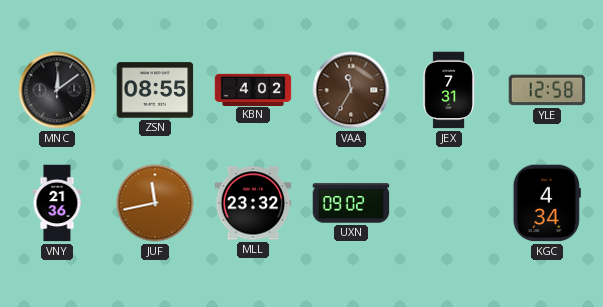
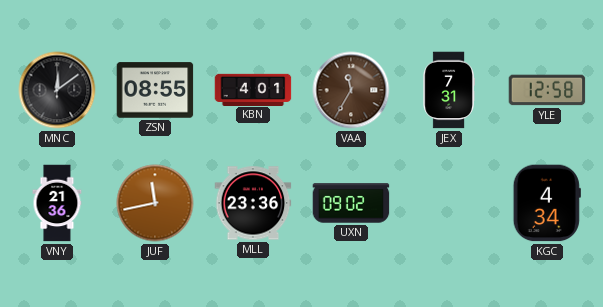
KBN: 4:02 -> 4:01
MLL: 23:32 -> 23:36
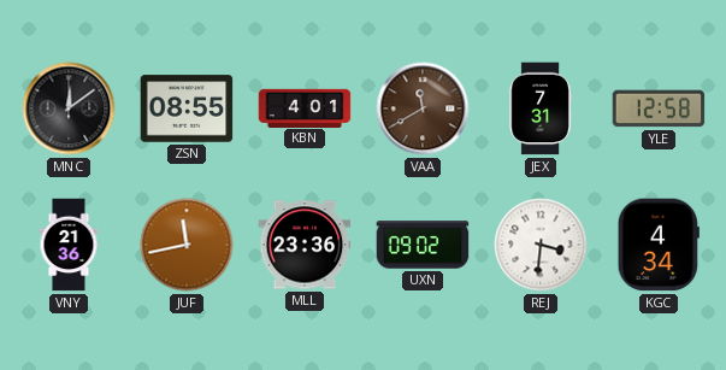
VAA: 11:35 -> 11:40
REJ: none -> 3:31
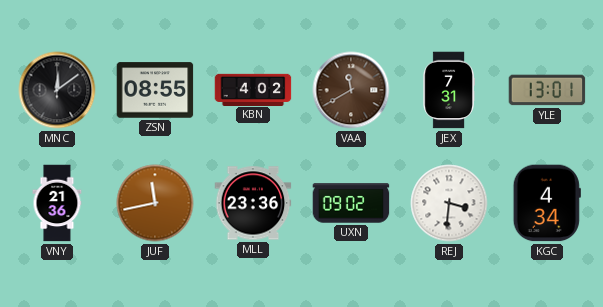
KBN: 4:01 -> 4:02
YLE: 12:58 -> 13:01
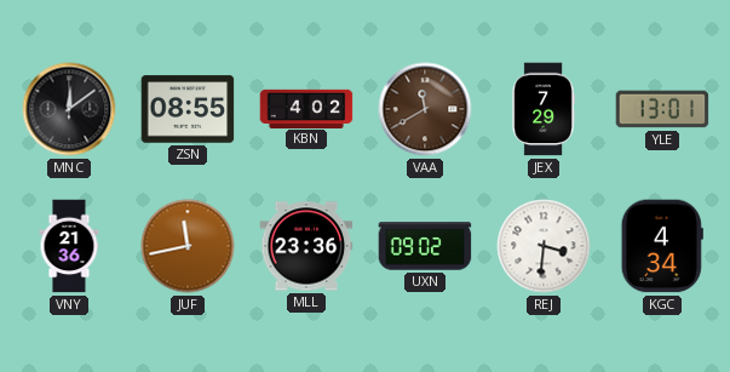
JEX: 7:31 -> 7:29
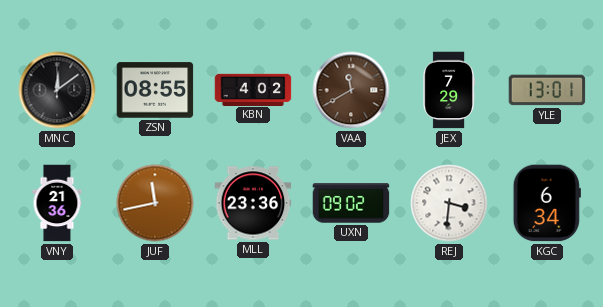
KGC: 4:34 -> 6:34
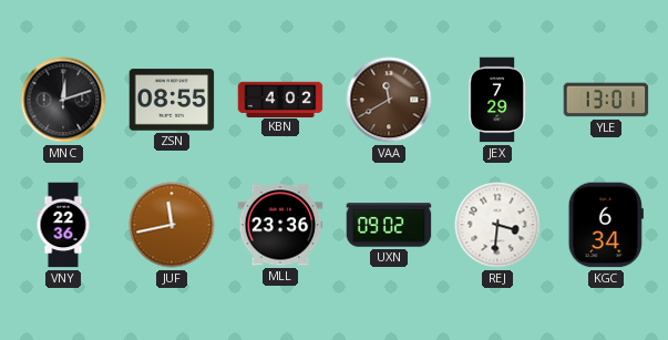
MNC: 12:09 -> 12:12
VNY: 21:36 -> 22:36
